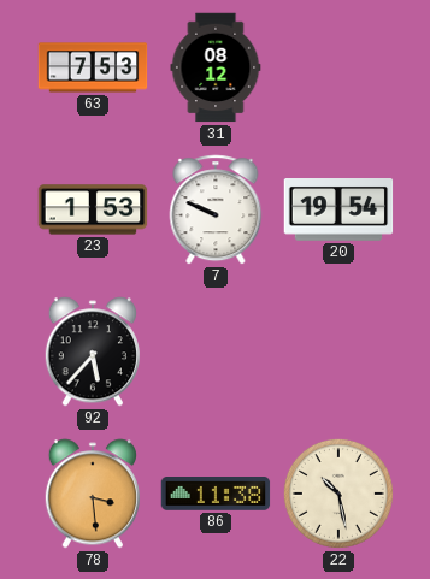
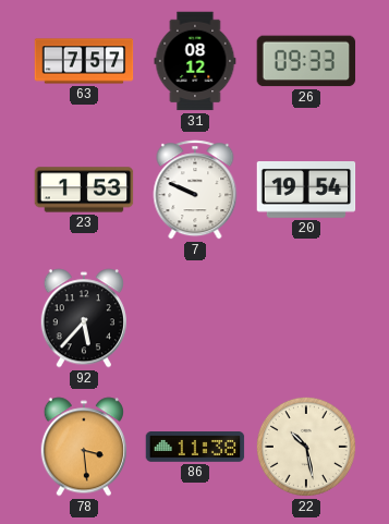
63: 7:53 -> 7:57
26: none -> 09:33
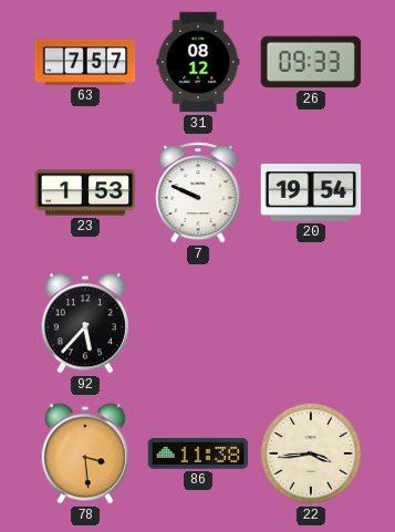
22: 10:28 -> 3:44
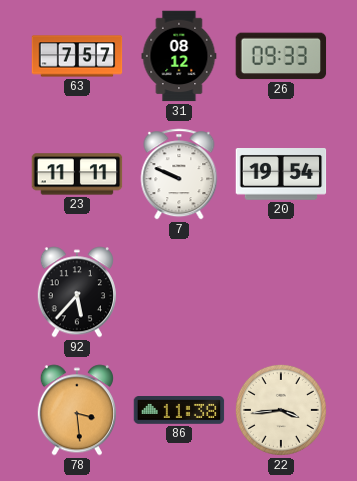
23: 1:53 -> 11:11
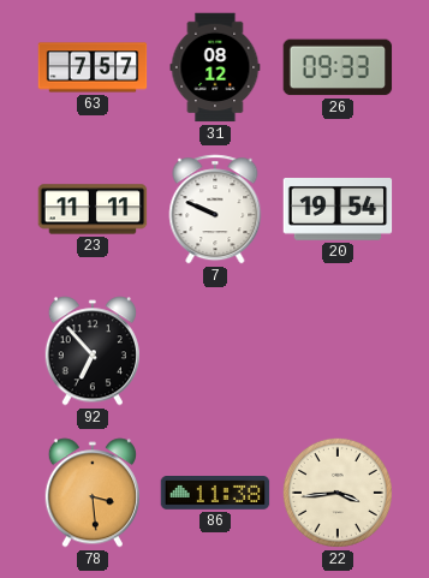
92: 5:37 -> 6:53
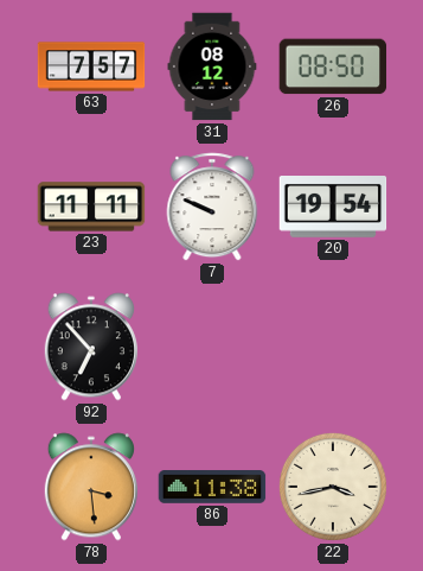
26: 09:33 -> 08:50
22: 3:44 -> 3:43
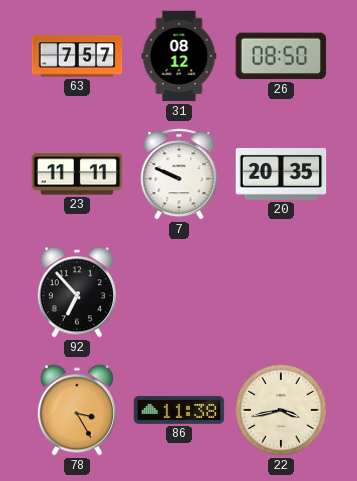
20: 19:54 -> 20:35
78: 3:29 -> 3:25
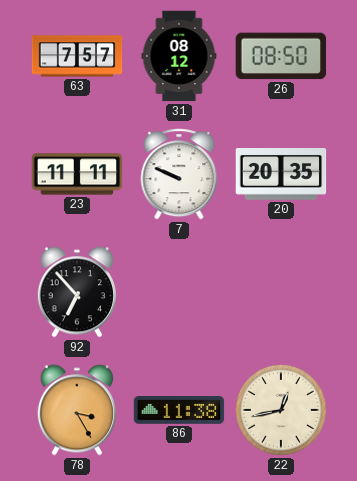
22: 3:43 -> 12:43
